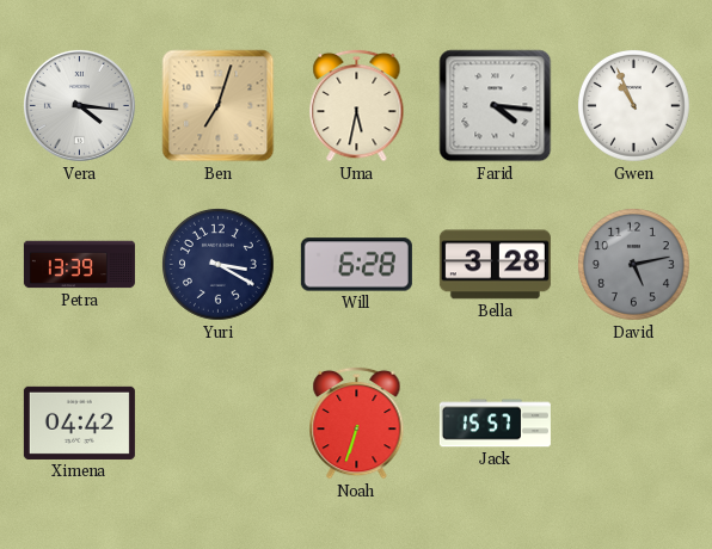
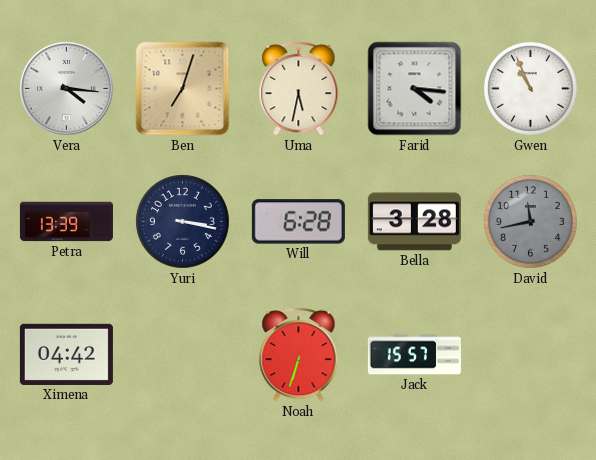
Yuri: 3:20 -> 3:17
David: 5:13 -> 11:43
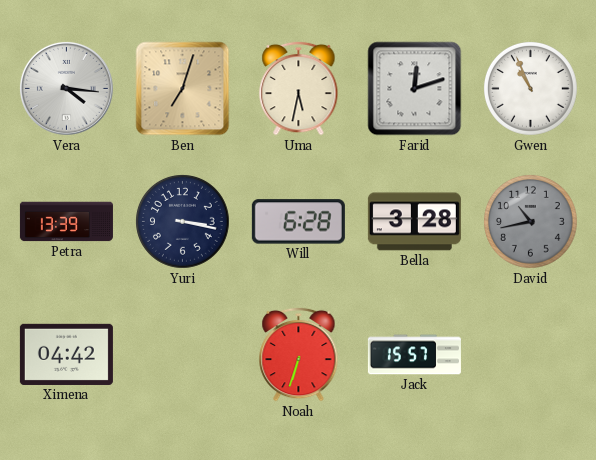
Farid: 4:16 -> 12:12
David: 11:43 -> 10:43
